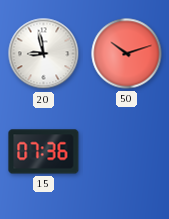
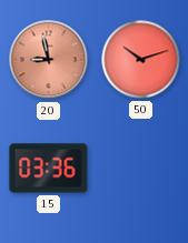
20 dial: white -> salmon
15: 07:36 -> 03:36
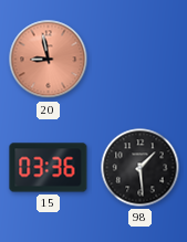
50: 10:12 -> none
98: none -> 1:29
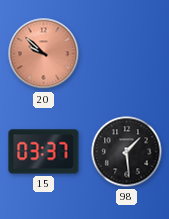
20: 8:58 -> 9:52
15: 03:36 -> 03:37
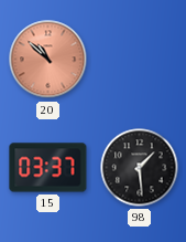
20: 9:52 -> 10:52
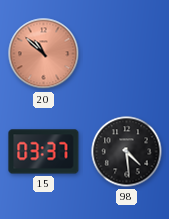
98: 1:29 -> 4:29
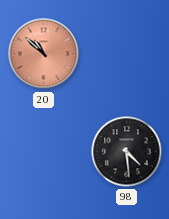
15: 03:37 -> none
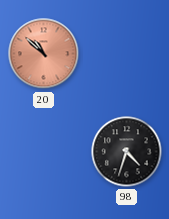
98: 4:29 -> 4:33
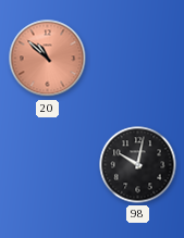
98: 4:33 -> 10:02
